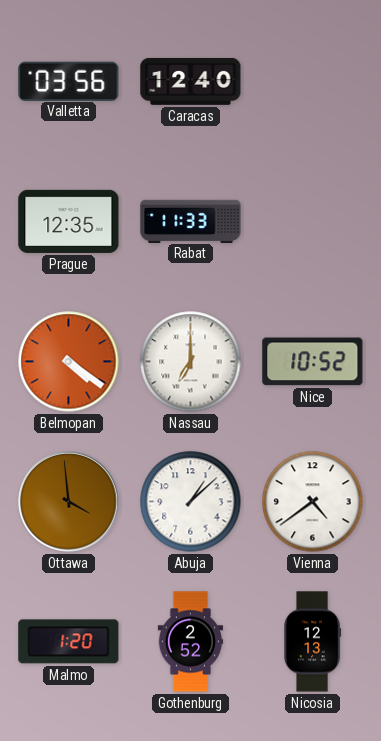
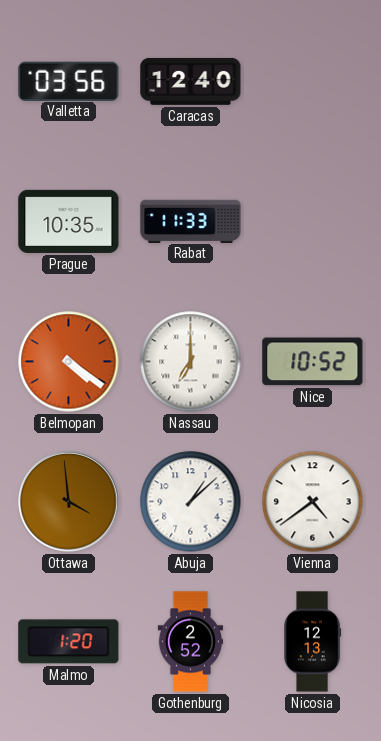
Prague: 12:35 -> 10:35
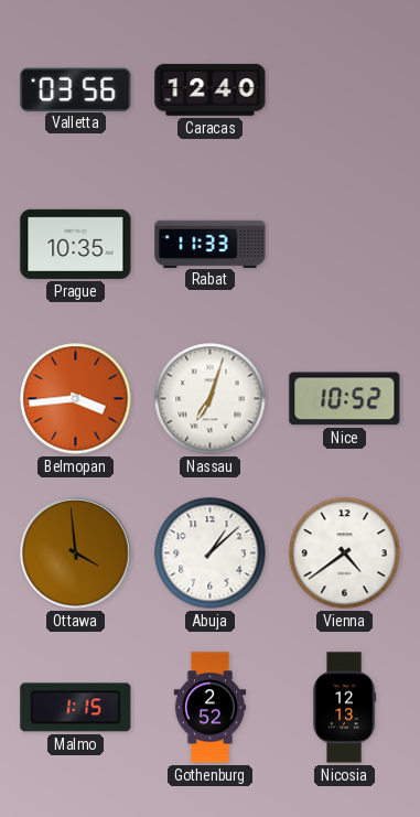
Belmopan: 4:21 -> 3:44
Nassau: 7:00 -> 7:03
Malmo: 1:20 -> 1:15
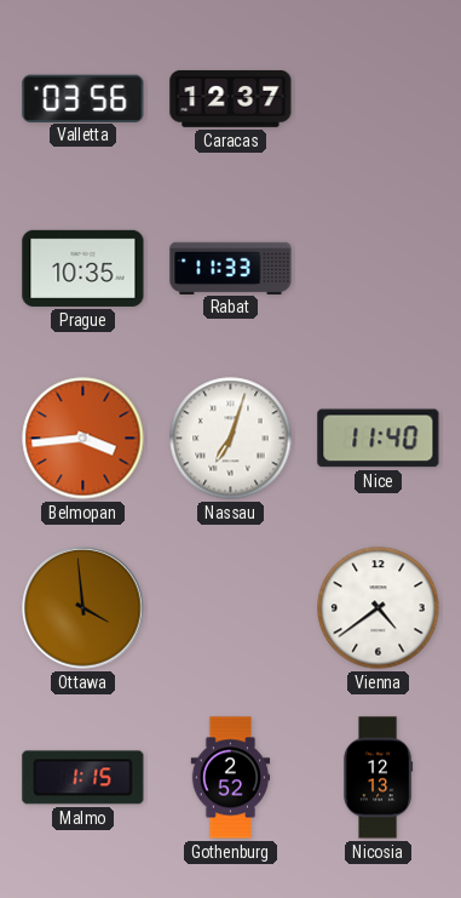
Caracas: 12:40 -> 12:37
Nice: 10:52 -> 11:40
Abuja: 1:08 -> none
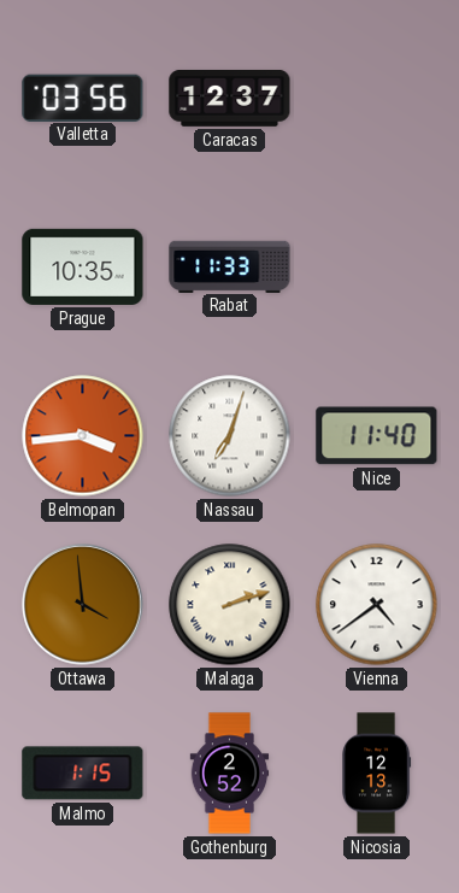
Malaga: none -> 2:12
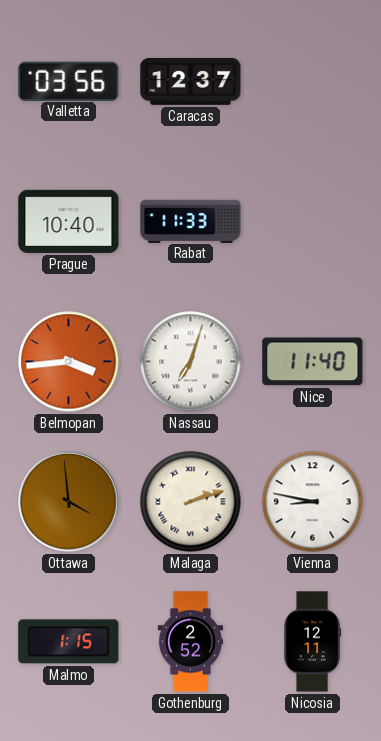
Prague: 10:35 -> 10:40
Vienna: 4:39 -> 8:47
Nicosia: 12:13 -> 12:11
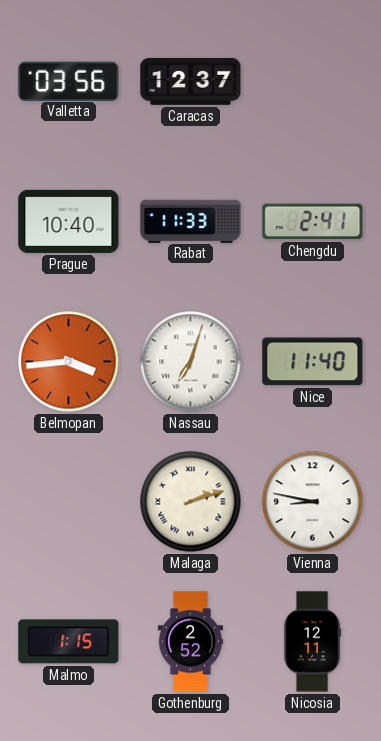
Chengdu: none -> 2:41
Ottawa: 3:59 -> none
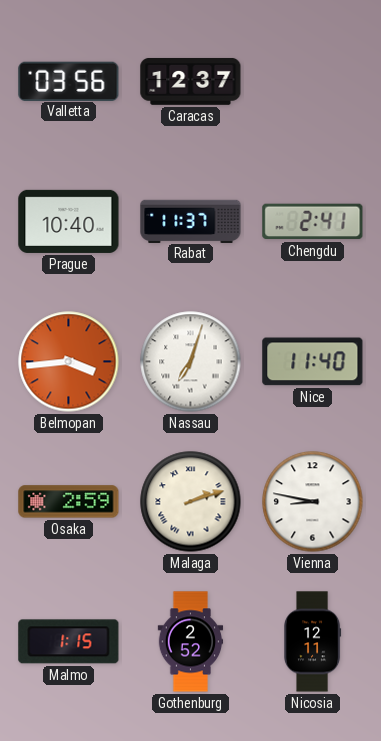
Rabat: 11:33 -> 11:37
Osaka: none -> 2:59
